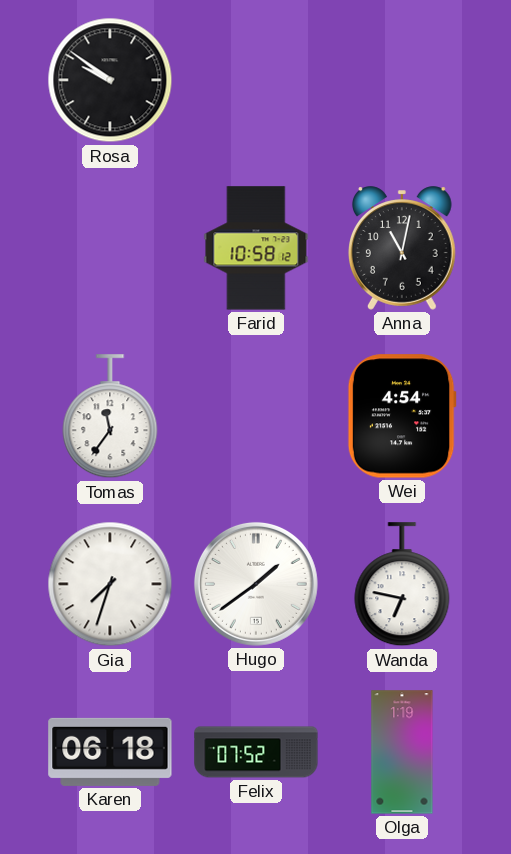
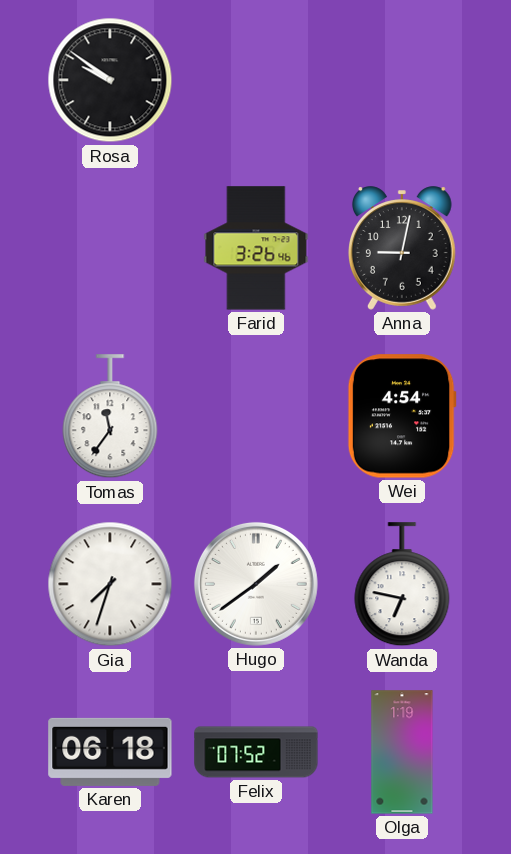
Farid: 10:58 -> 3:26
Anna: 11:02 -> 9:02
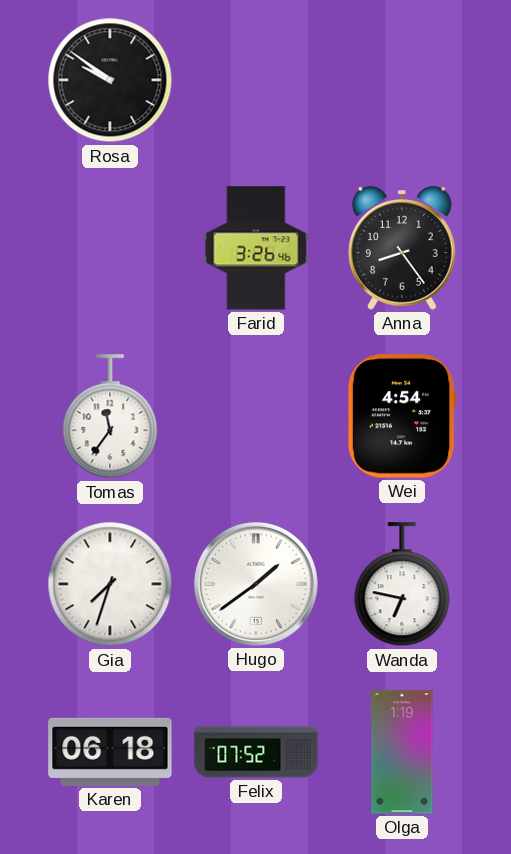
Anna: 9:02 -> 8:24
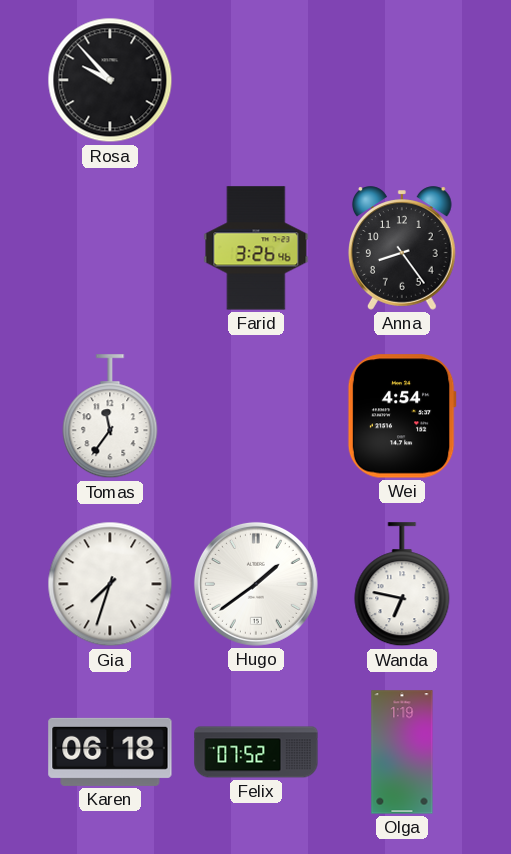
Rosa: 9:51 -> 9:53
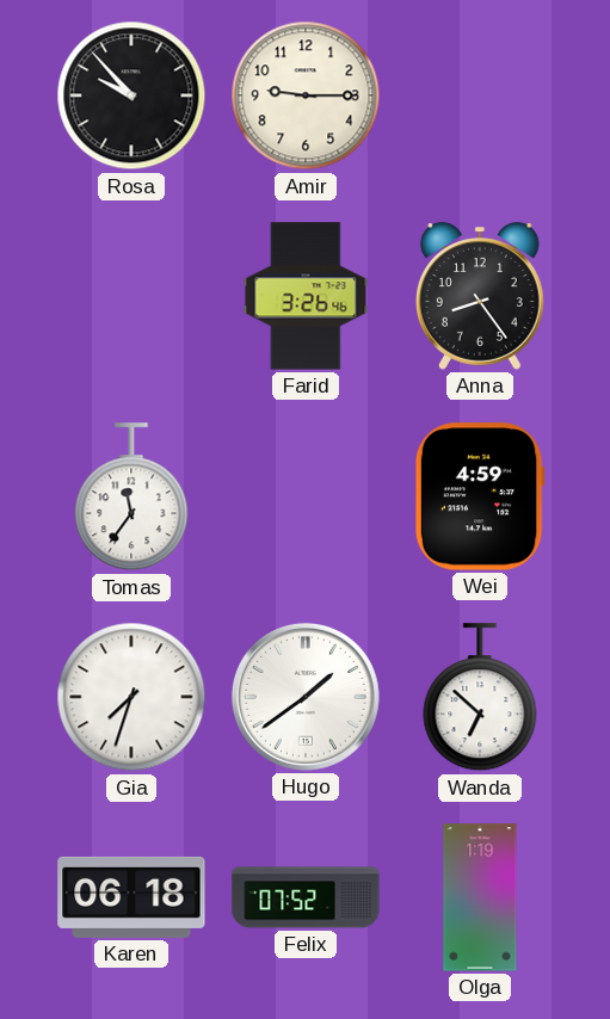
Amir: none -> 9:15
Wei: 4:54 -> 4:59
Wanda: 6:47 -> 6:52
